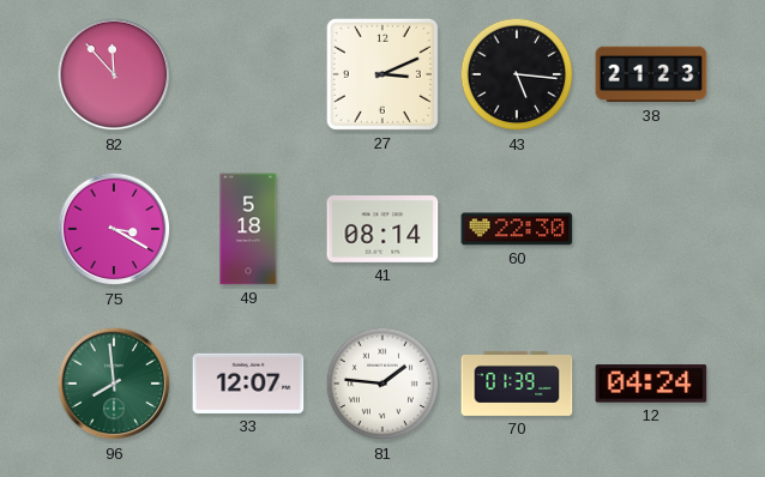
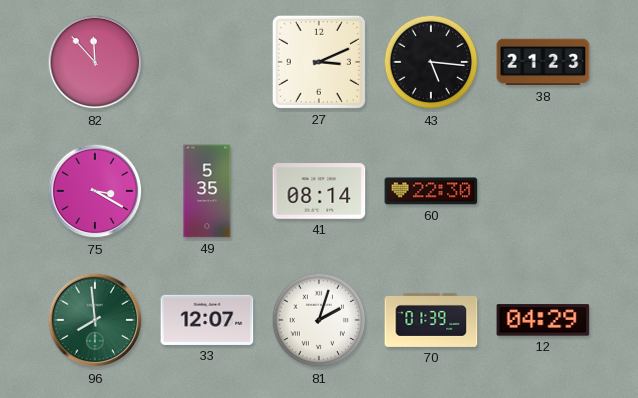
49: 5:18 -> 5:35
81: 1:46 -> 2:03
12: 04:24 -> 04:29
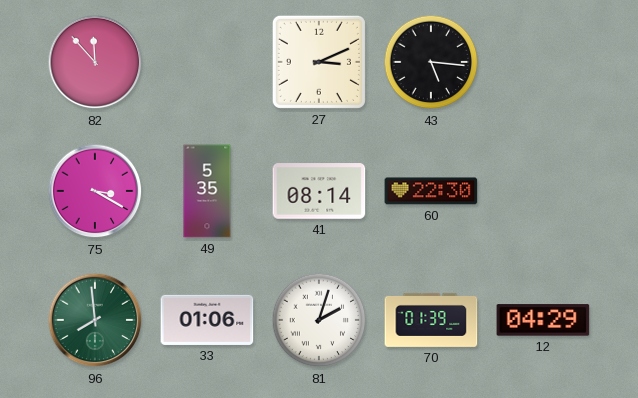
38: 21:23 -> none
33: 12:07 -> 01:06
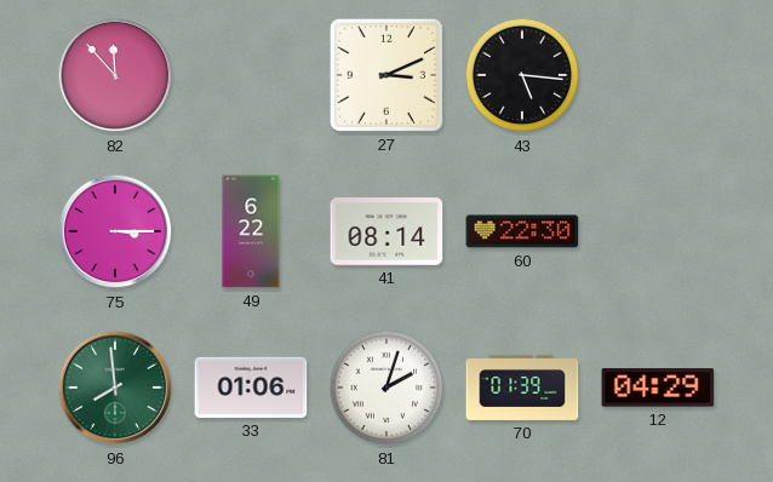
75: 3:20 -> 3:15
49: 5:35 -> 6:22
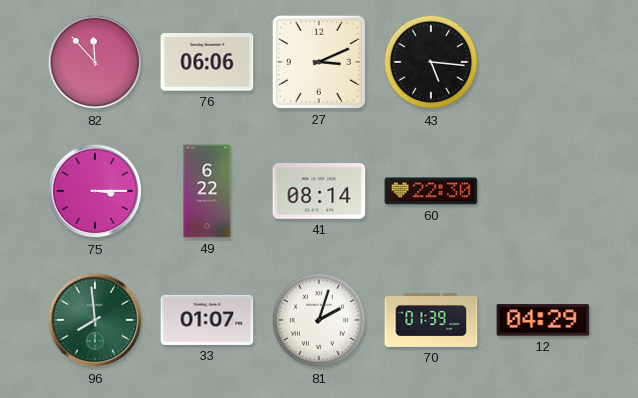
76: none -> 06:06
33: 01:06 -> 01:07
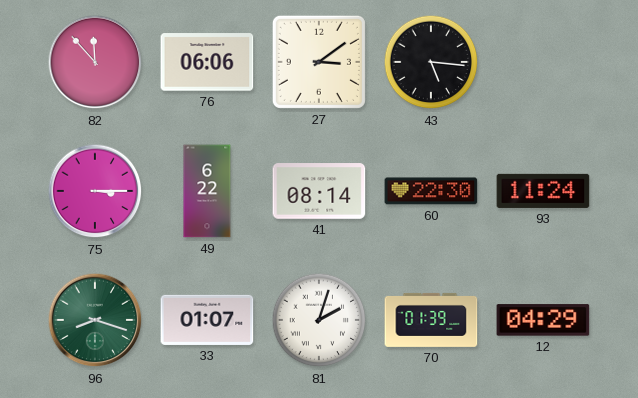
27: 3:11 -> 3:09
93: none -> 11:24
96: 7:59 -> 8:18
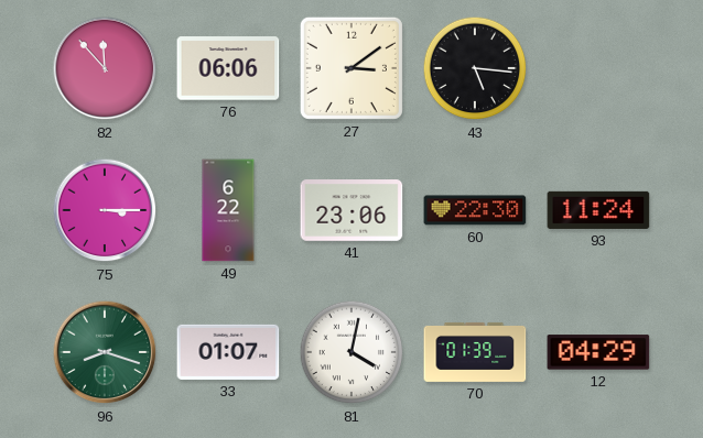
41: 08:14 -> 23:06
81: 2:03 -> 4:02
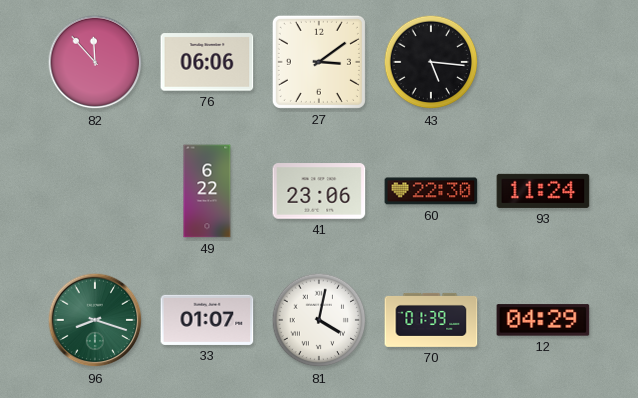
75: 3:15 -> none
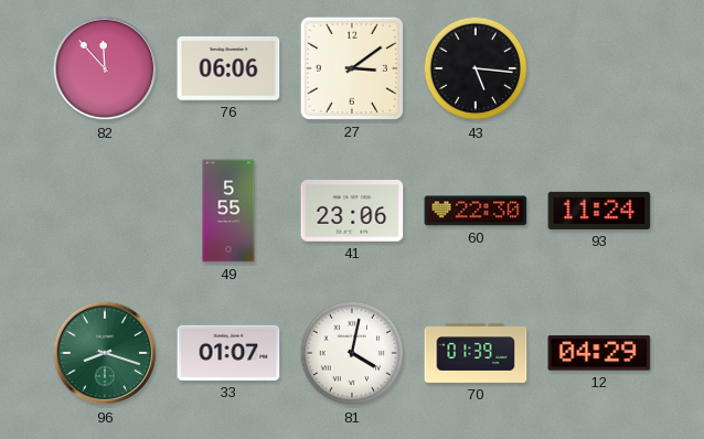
49: 6:22 -> 5:55
